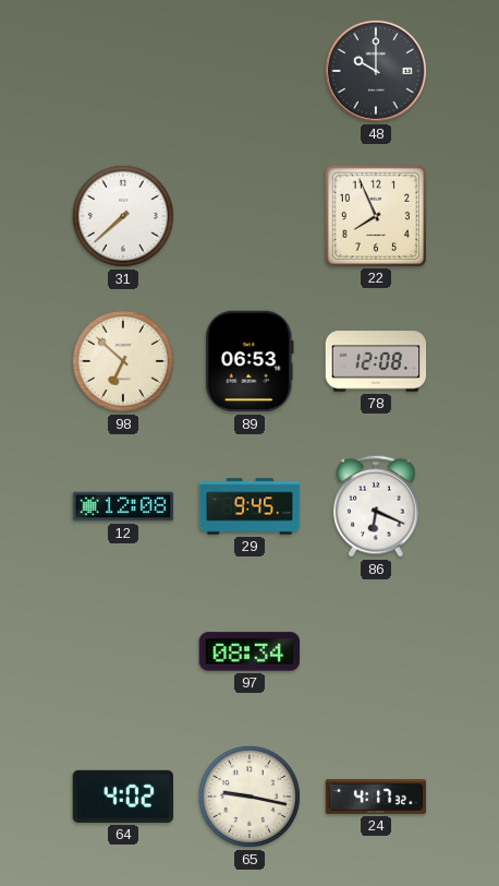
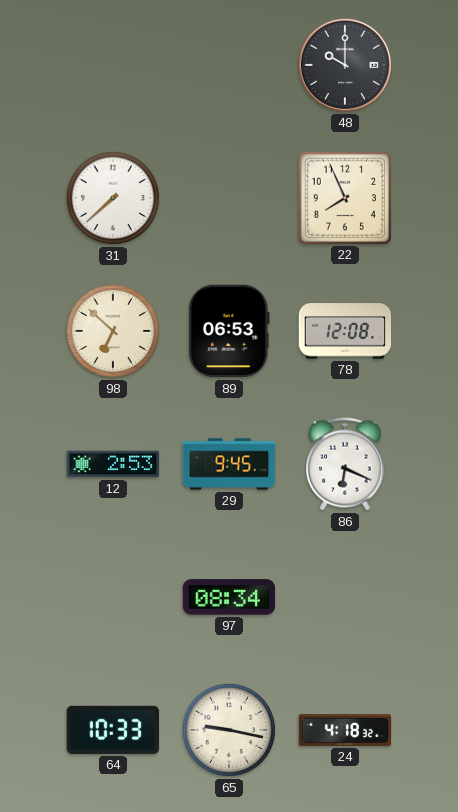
12: 12:08 -> 2:53
64: 4:02 -> 10:33
24: 4:17 -> 4:18
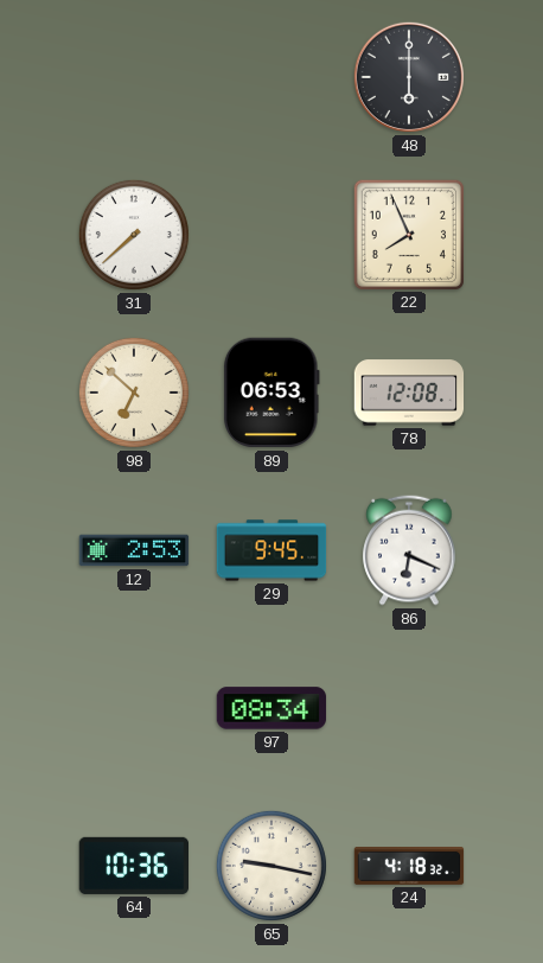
48: 10:00 -> 6:00
64: 10:33 -> 10:36
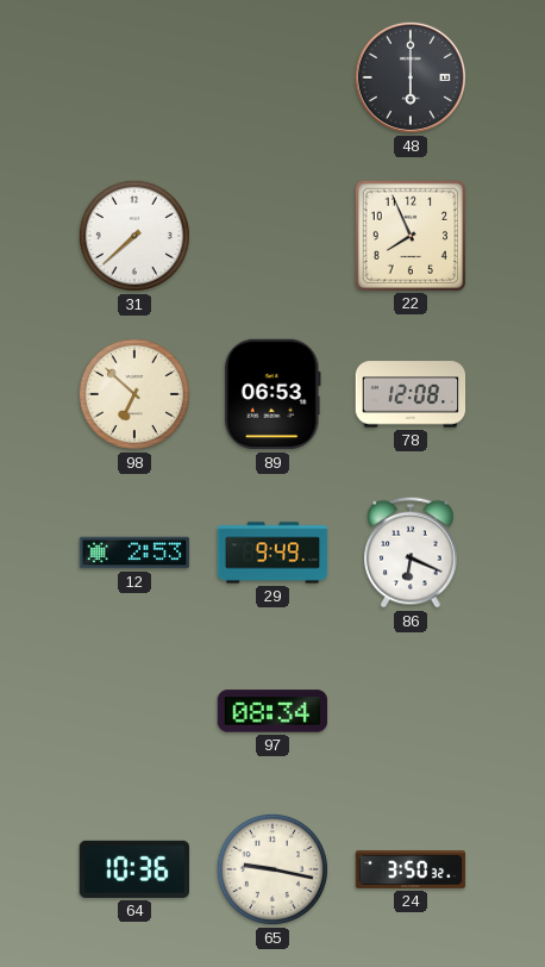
29: 9:45 -> 9:49
24: 4:18 -> 3:50
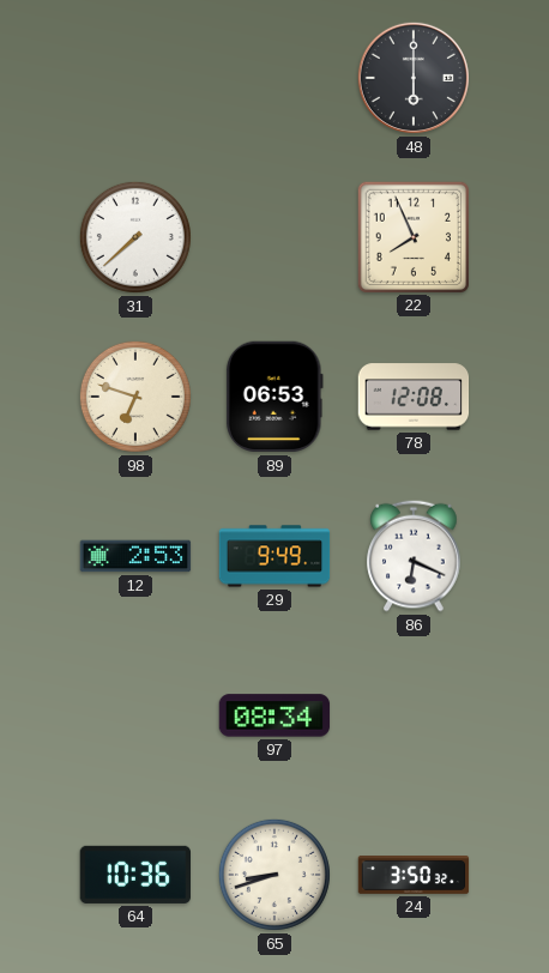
98: 6:52 -> 6:48
65: 9:17 -> 8:42
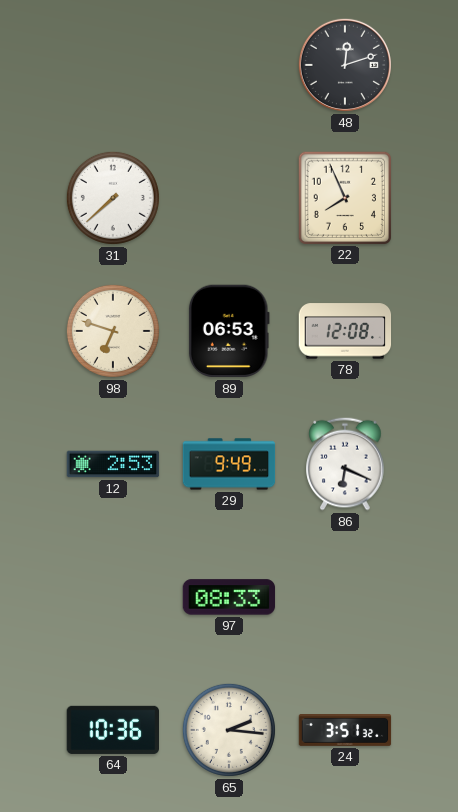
48: 6:00 -> 12:12
97: 08:34 -> 08:33
65: 8:42 -> 2:16
24: 3:50 -> 3:51
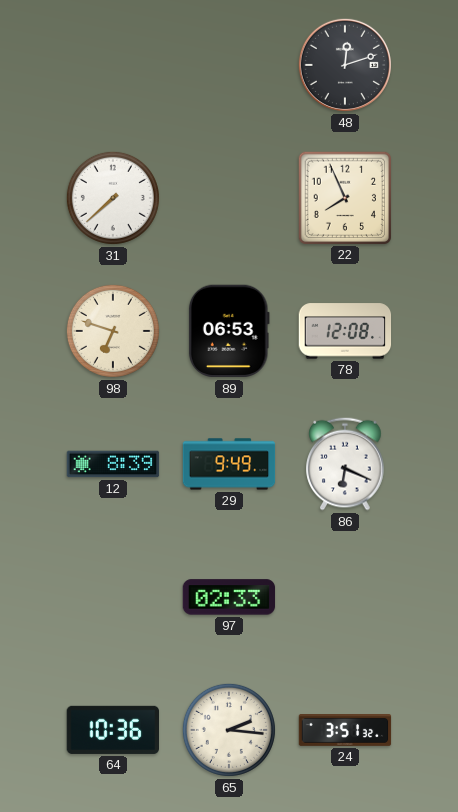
12: 2:53 -> 8:39
97: 08:33 -> 02:33
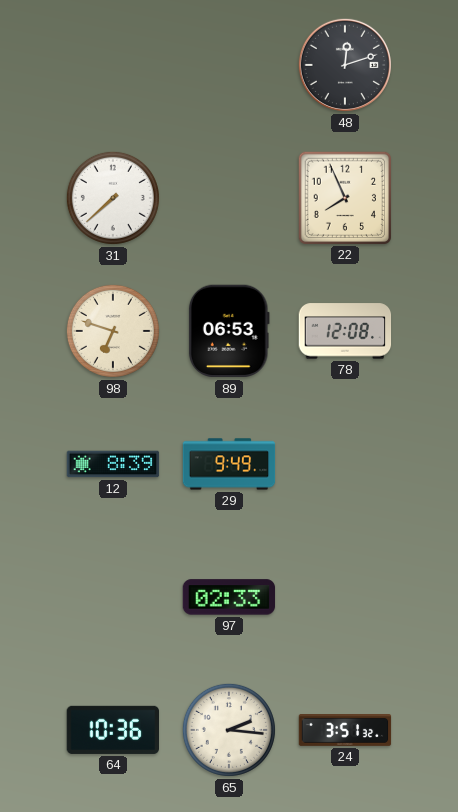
86: 6:19 -> none
